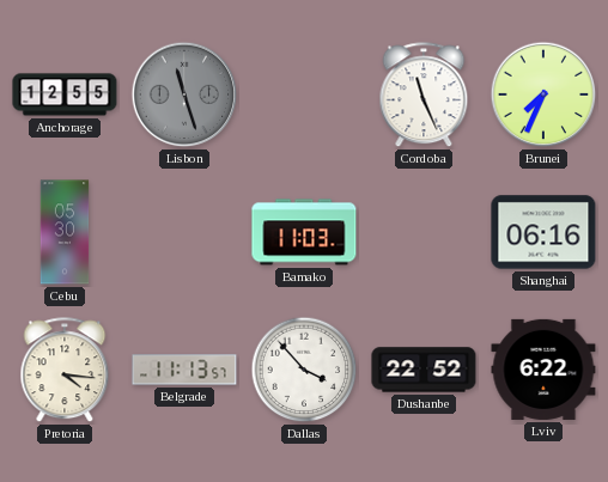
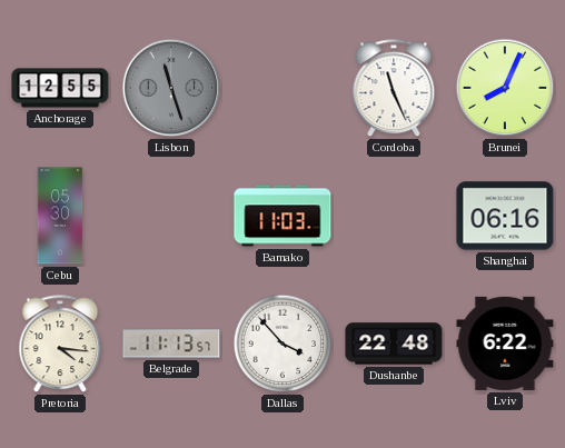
Brunei: 7:34 -> 8:04
Dushanbe: 22:52 -> 22:48
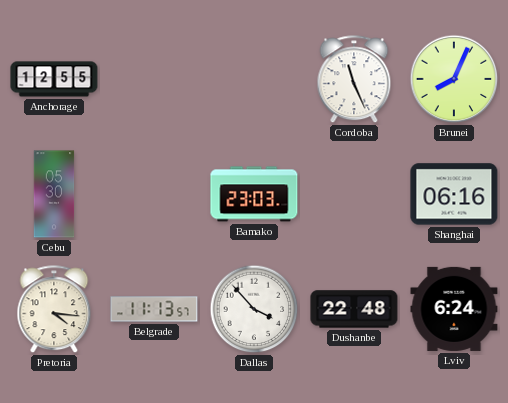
Lisbon: 11:27 -> none
Bamako: 11:03 -> 23:03
Lviv: 6:22 -> 6:24
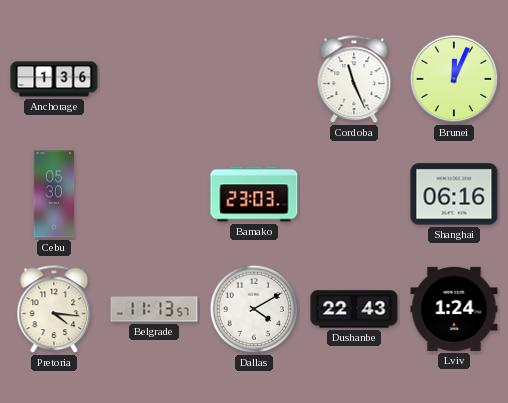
Anchorage: 12:55 -> 1:36
Brunei: 8:04 -> 12:04
Dallas: 3:53 -> 4:10
Dushanbe: 22:48 -> 22:43
Lviv: 6:24 -> 1:24
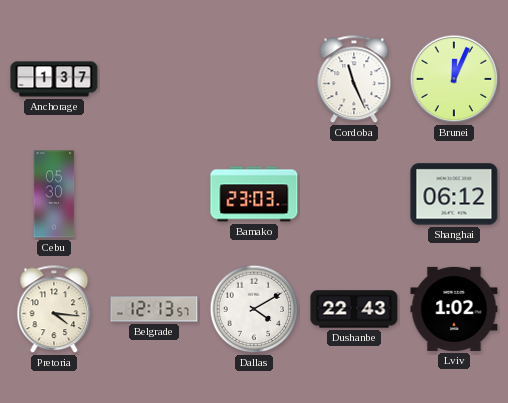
Anchorage: 1:36 -> 1:37
Shanghai: 06:16 -> 06:12
Belgrade: 11:13 -> 12:13
Lviv: 1:24 -> 1:02
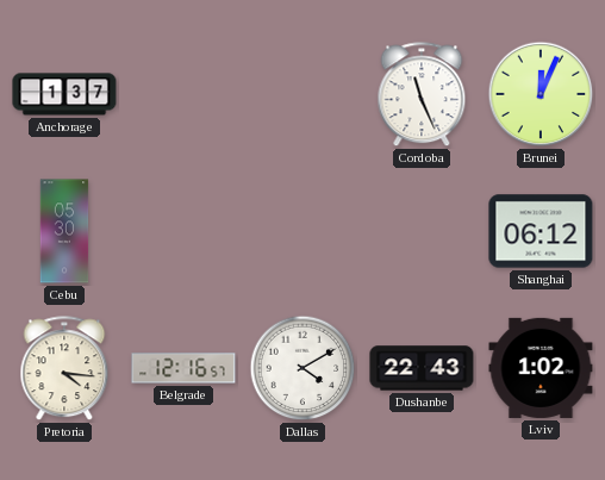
Bamako: 23:03 -> none
Belgrade: 12:13 -> 12:16
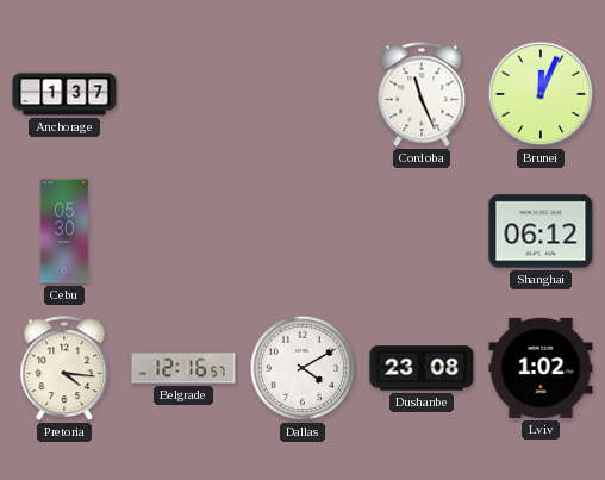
Dushanbe: 22:43 -> 23:08
